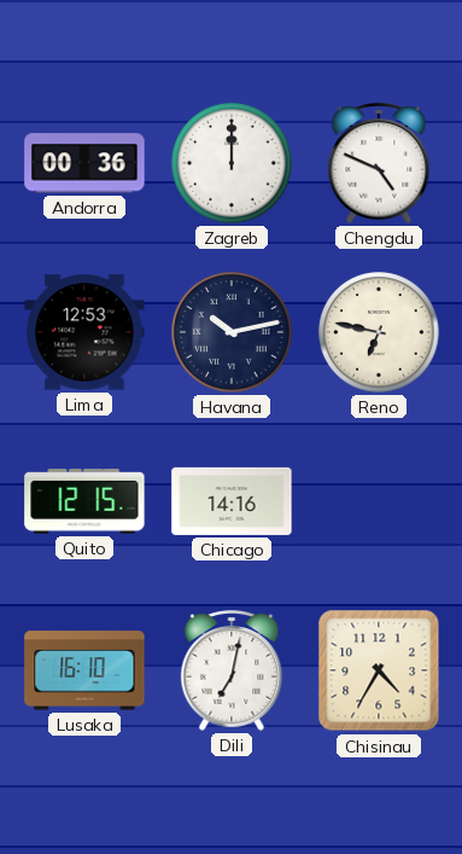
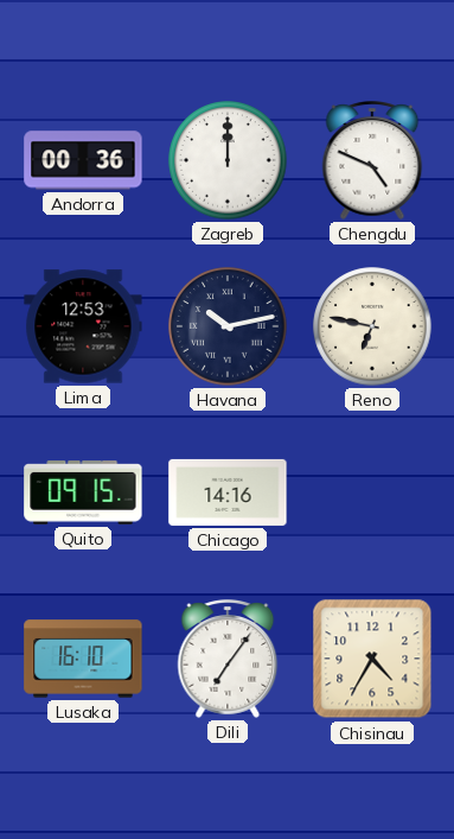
Quito: 12:15 -> 09:15
Dili: 7:02 -> 7:06
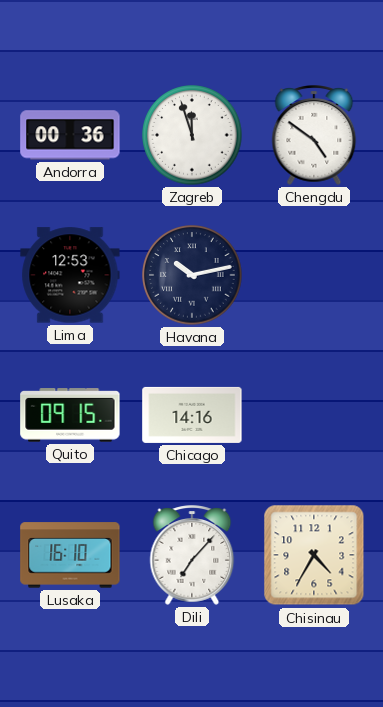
Zagreb: 12:00 -> 11:57
Chengdu: 4:49 -> 4:51
Reno: 6:47 -> none
Dili: 7:06 -> 7:07
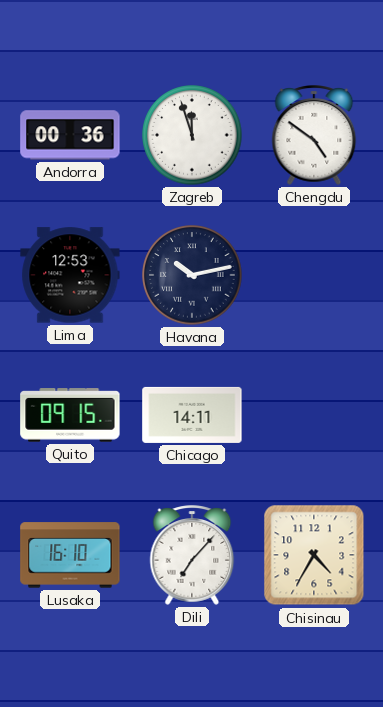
Chicago: 14:16 -> 14:11
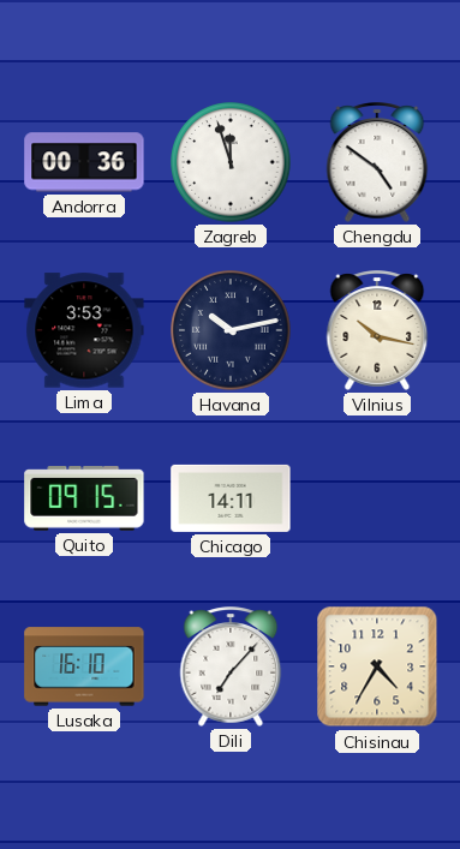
Lima: 12:53 -> 3:53
Vilnius: none -> 10:17
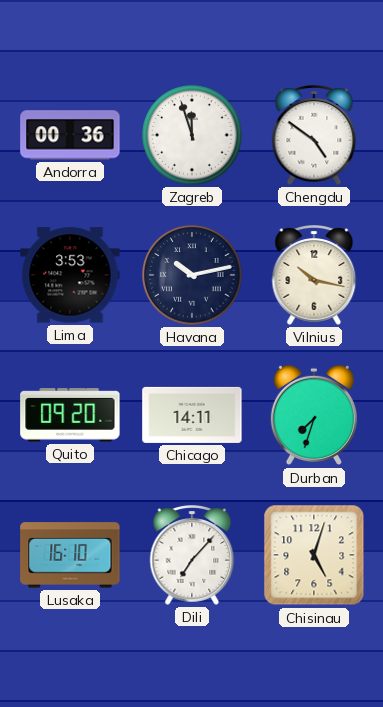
Quito: 09:15 -> 09:20
Durban: none -> 7:33
Chisinau: 4:35 -> 5:03
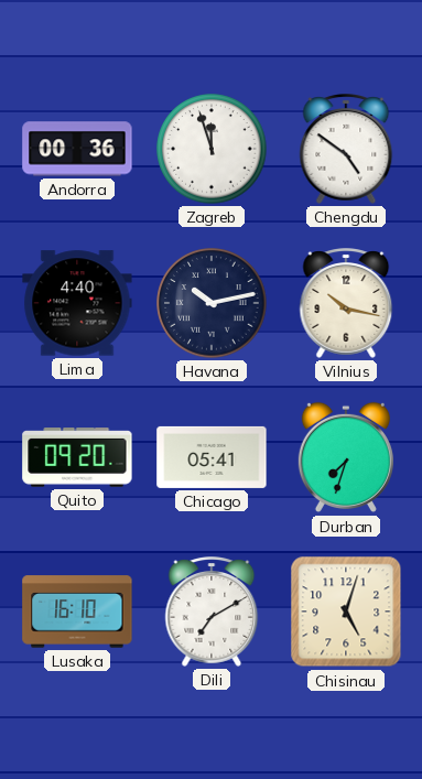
Lima: 3:53 -> 4:40
Chicago: 14:11 -> 05:41
Dili: 7:07 -> 7:10
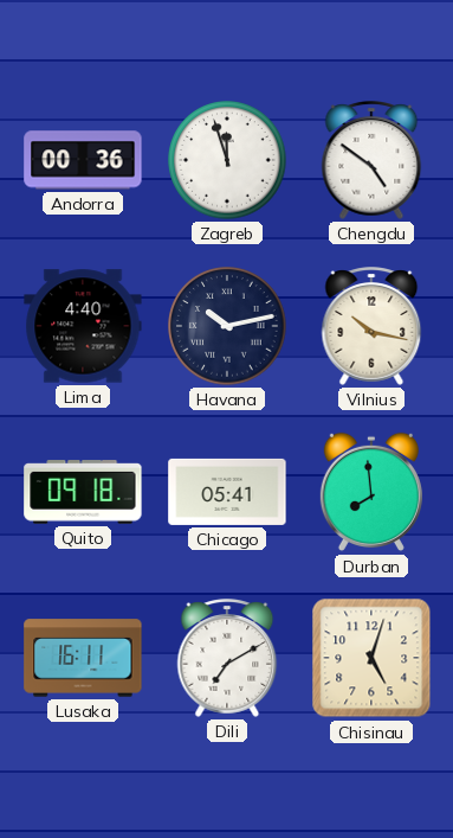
Quito: 09:20 -> 09:18
Durban: 7:33 -> 7:59
Lusaka: 16:10 -> 16:11
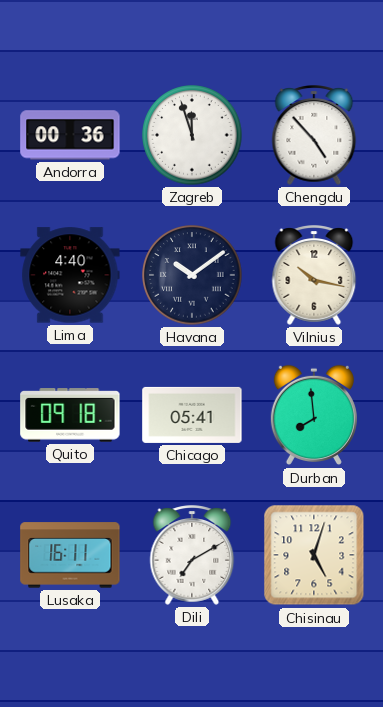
Chengdu: 4:51 -> 4:53
Havana: 10:13 -> 10:09
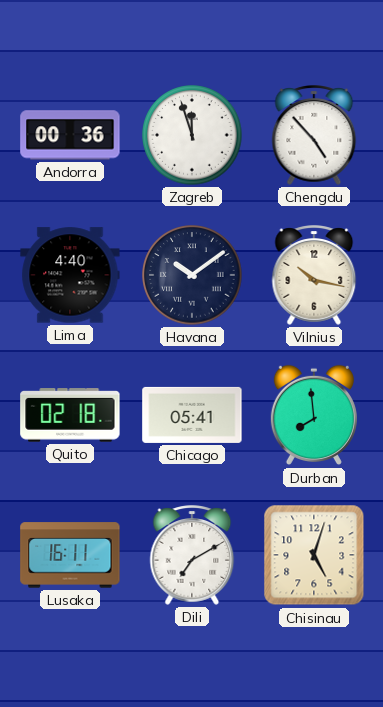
Quito: 09:18 -> 02:18
